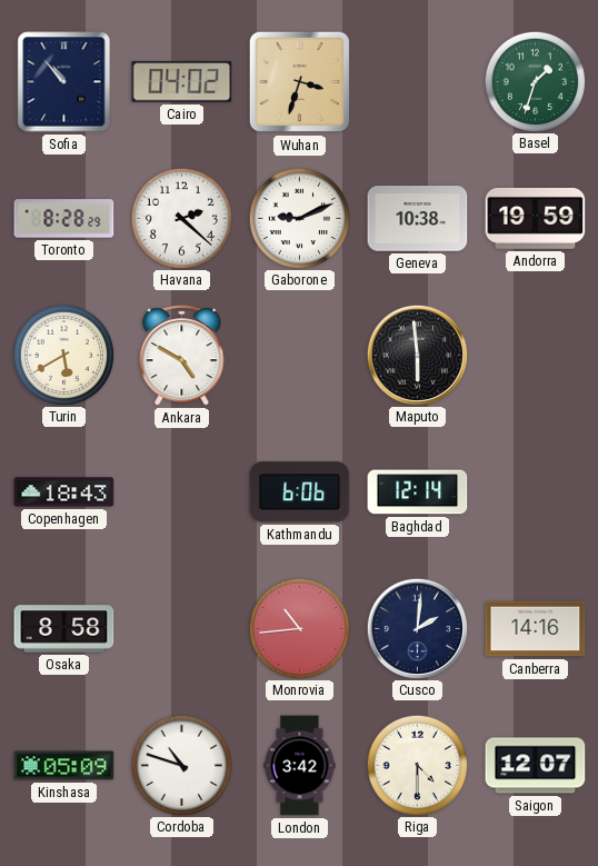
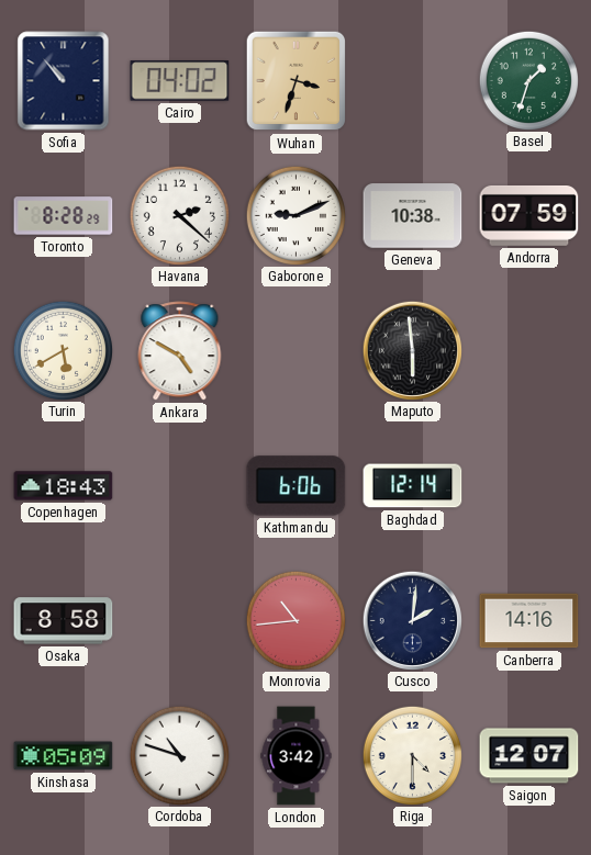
Andorra: 19:59 -> 07:59
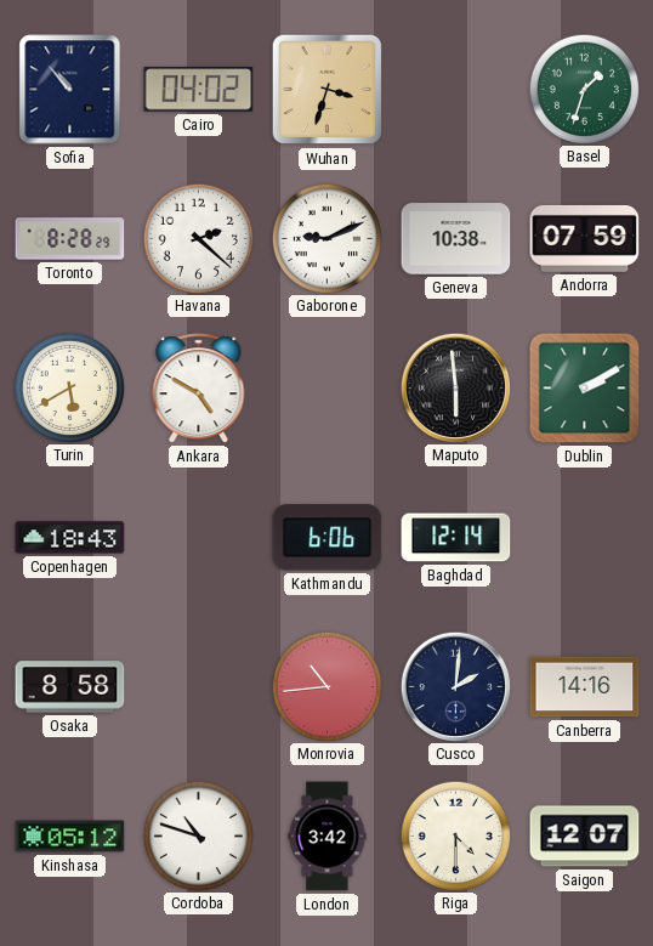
Dublin: none -> 2:10
Kinshasa: 05:09 -> 05:12
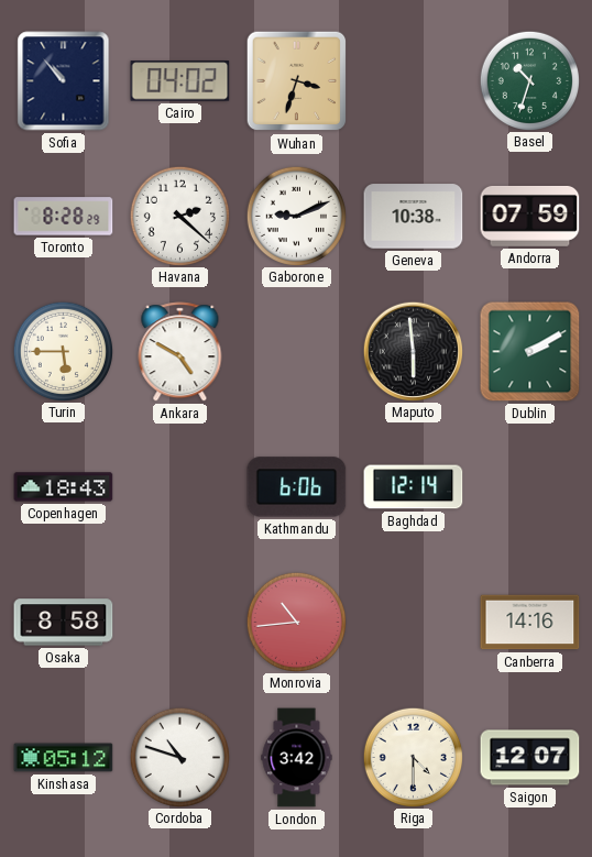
Basel: 1:33 -> 10:33
Turin: 5:40 -> 5:45
Cusco: 2:01 -> none
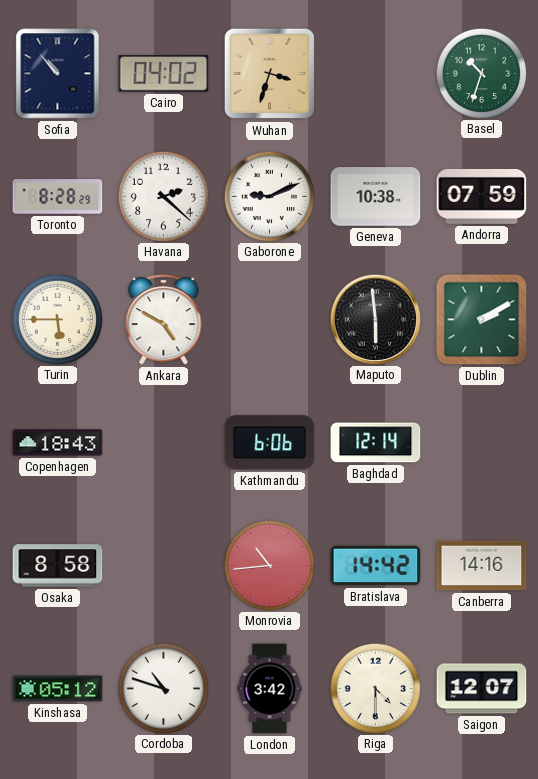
Bratislava: none -> 14:42
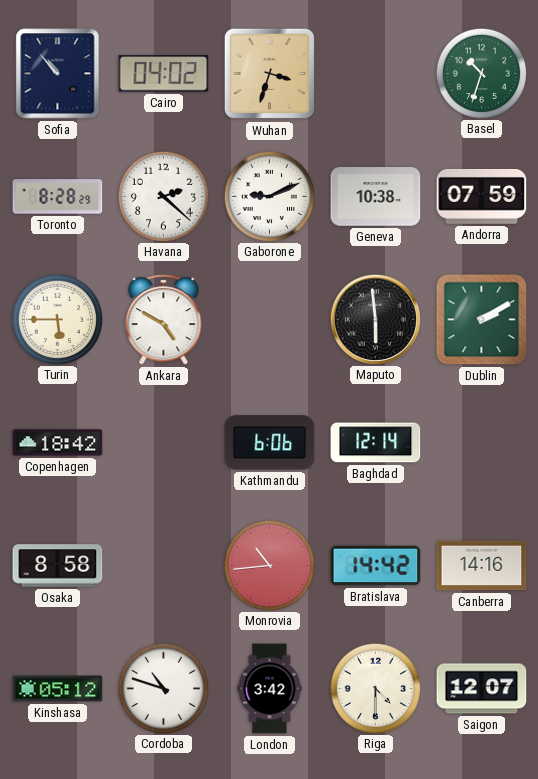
Copenhagen: 18:43 -> 18:42
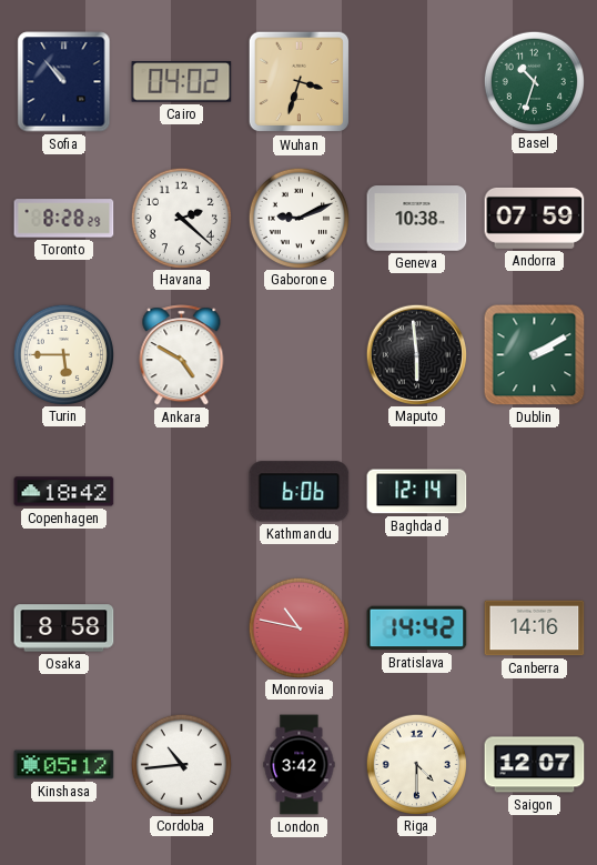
Monrovia: 10:44 -> 10:47
Cordoba: 10:48 -> 10:44
